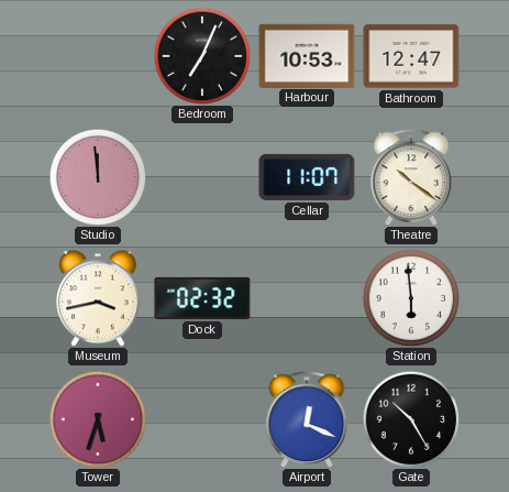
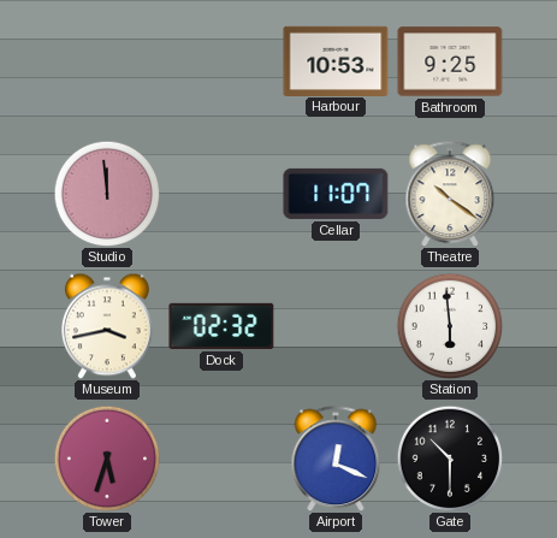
Bedroom: 7:04 -> none
Bathroom: 12:47 -> 9:25
Gate: 10:25 -> 10:30
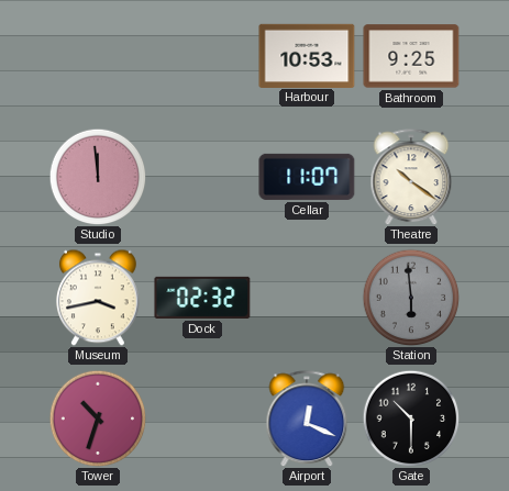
Station dial: white -> grey
Tower: 5:33 -> 10:33
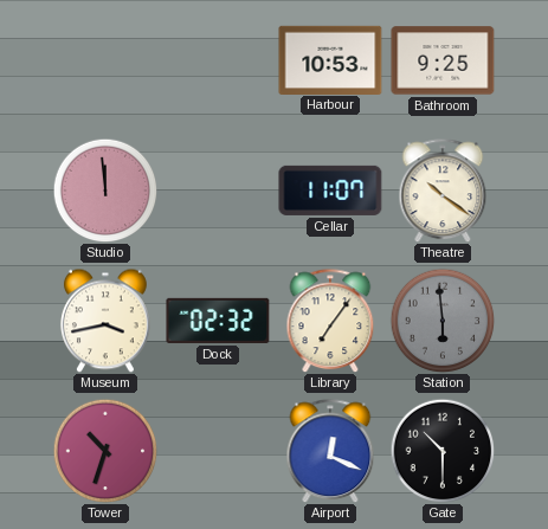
Library: none -> 7:06
